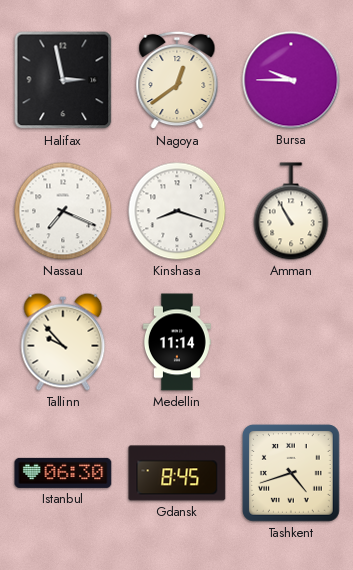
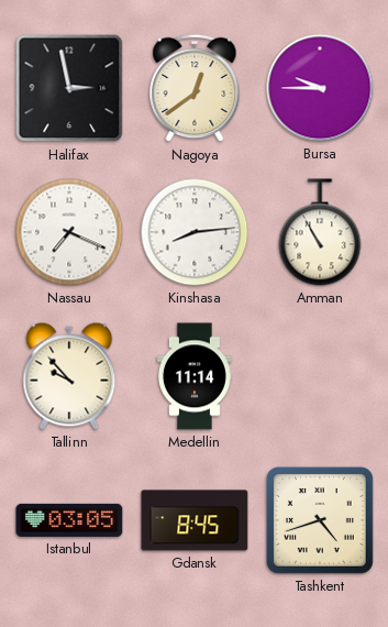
Kinshasa: 8:18 -> 8:14
Istanbul: 06:30 -> 03:05
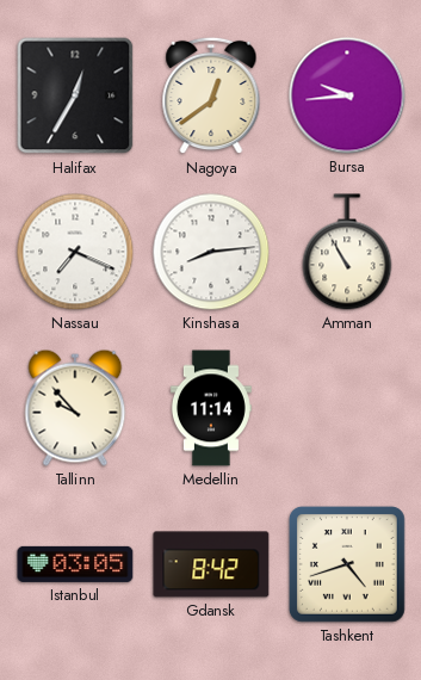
Halifax: 2:58 -> 12:35
Bursa: 9:45 -> 9:44
Gdansk: 8:45 -> 8:42
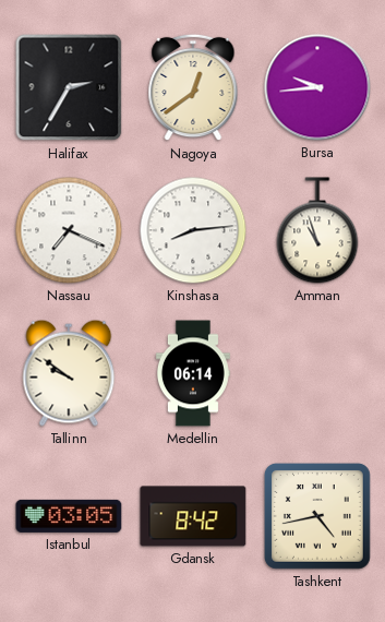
Halifax: 12:35 -> 2:35
Amman: 10:55 -> 10:57
Tallinn: 9:53 -> 9:51
Medellin: 11:14 -> 06:14
Tashkent: 4:42 -> 4:43
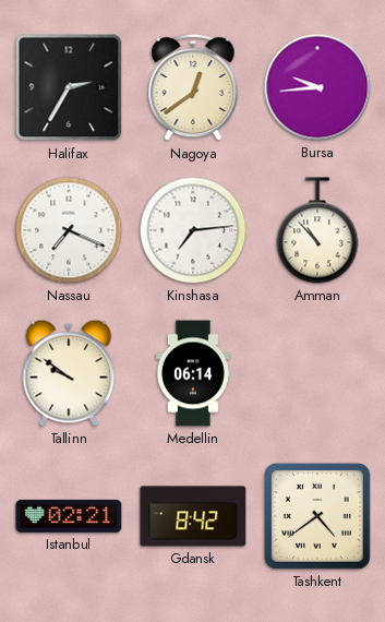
Kinshasa: 8:14 -> 7:14
Amman: 10:57 -> 10:53
Istanbul: 03:05 -> 02:21
Tashkent: 4:43 -> 4:39
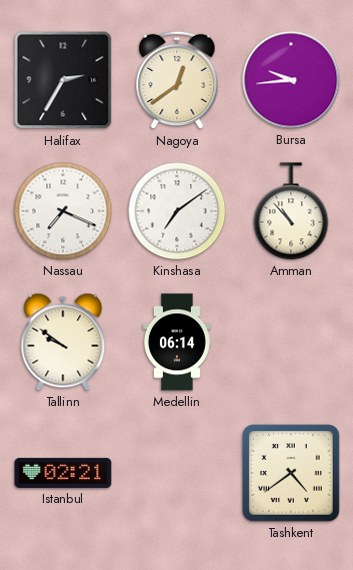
Kinshasa: 7:14 -> 7:09
Gdansk: 8:42 -> none
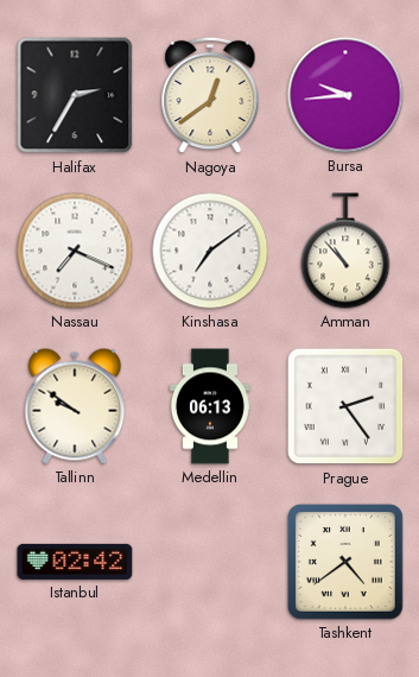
Medellin: 06:14 -> 06:13
Prague: none -> 2:24
Istanbul: 02:21 -> 02:42
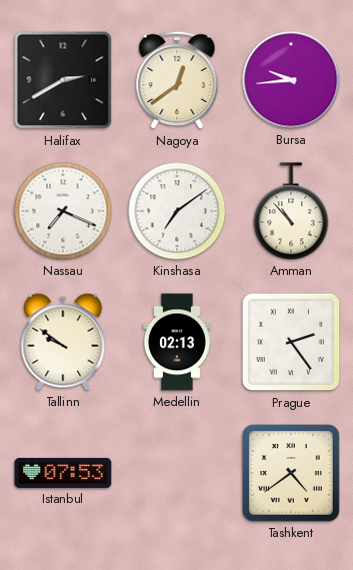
Halifax: 2:35 -> 2:40
Medellin: 06:13 -> 02:13
Istanbul: 02:42 -> 07:53
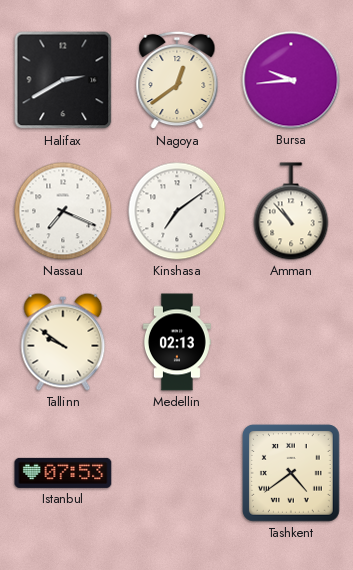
Prague: 2:24 -> none
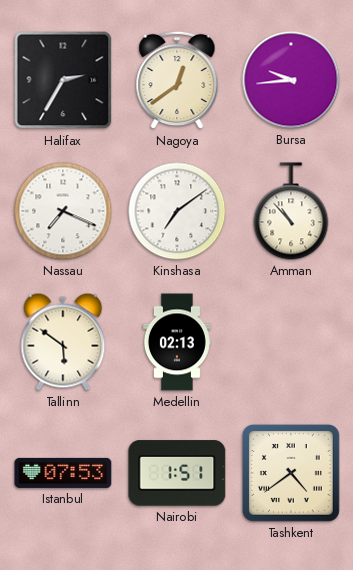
Halifax: 2:40 -> 2:35
Tallinn: 9:51 -> 5:51
Nairobi: none -> 1:51
